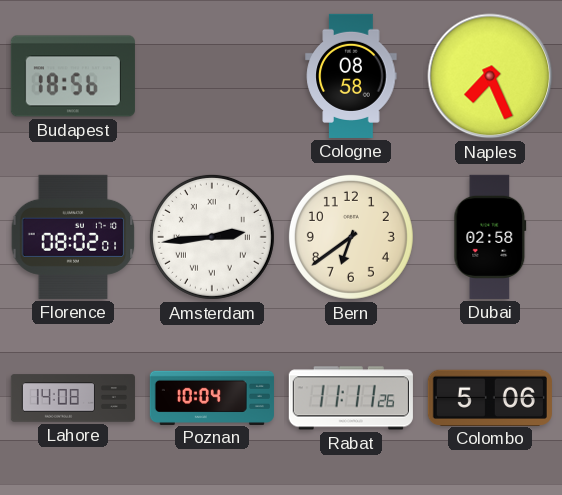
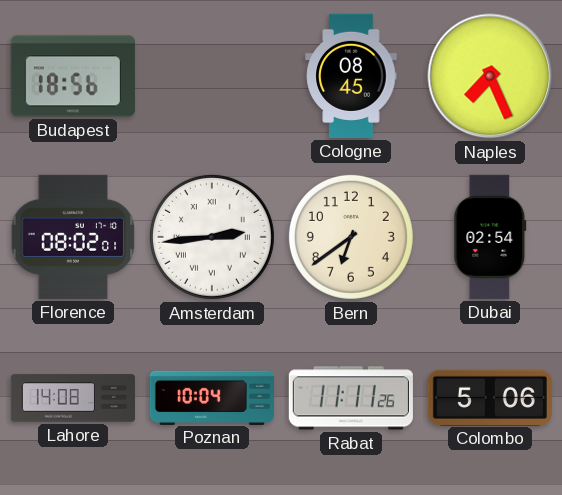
Cologne: 08:58 -> 08:45
Dubai: 02:58 -> 02:54
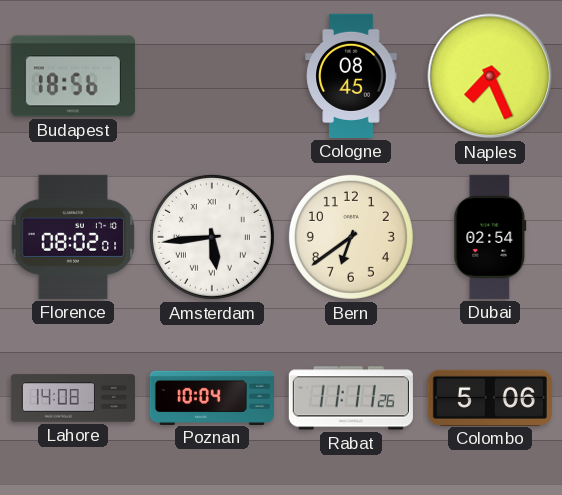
Amsterdam: 2:44 -> 5:44
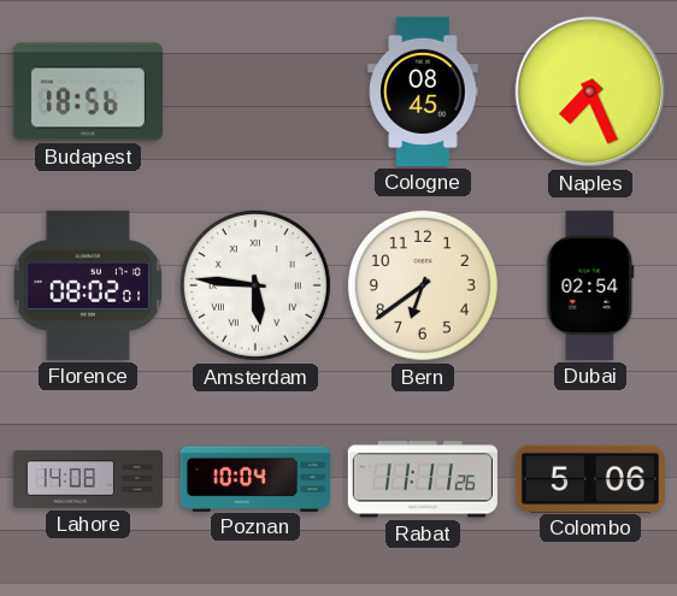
Amsterdam: 5:44 -> 5:46
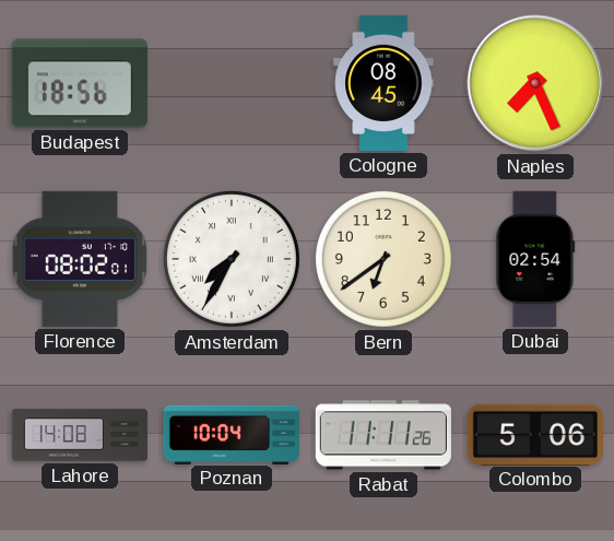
Amsterdam: 5:46 -> 7:35
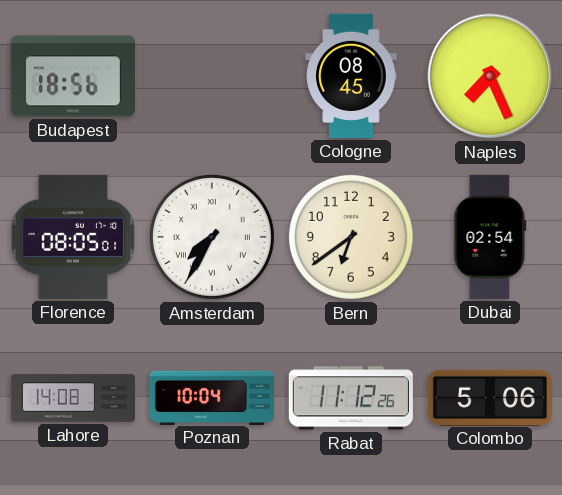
Florence: 08:02 -> 08:05
Rabat: 11:11 -> 11:12
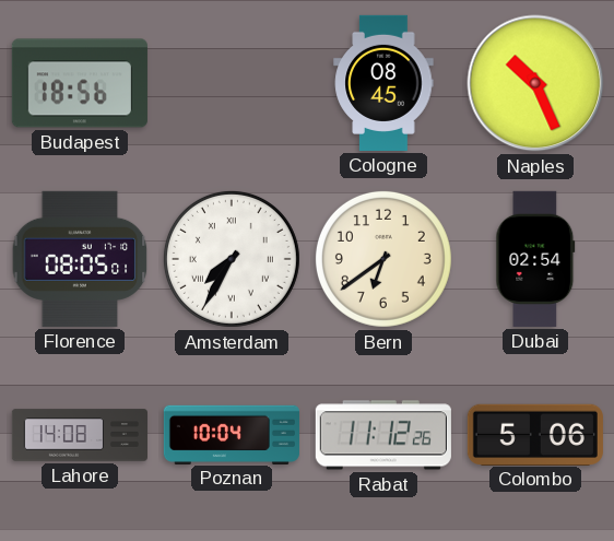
Naples: 7:26 -> 10:26
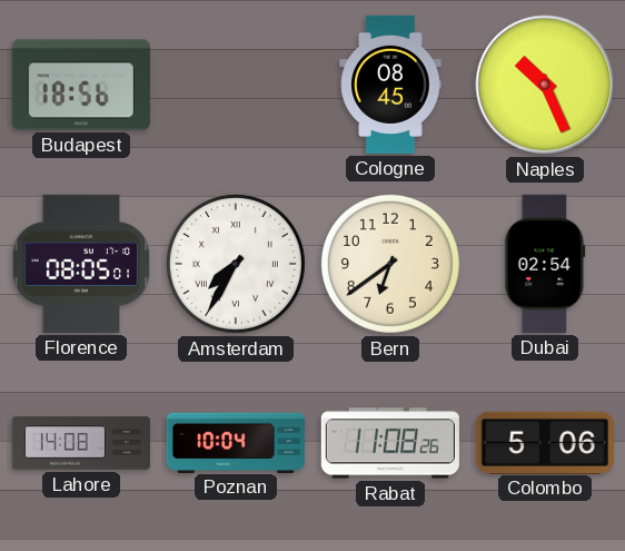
Rabat: 11:12 -> 11:08
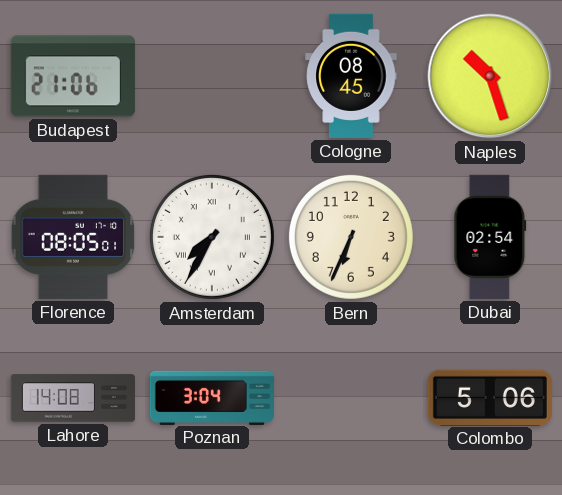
Budapest: 18:56 -> 21:06
Naples: 10:26 -> 10:27
Bern: 6:39 -> 6:34
Poznan: 10:04 -> 3:04
Rabat: 11:08 -> none
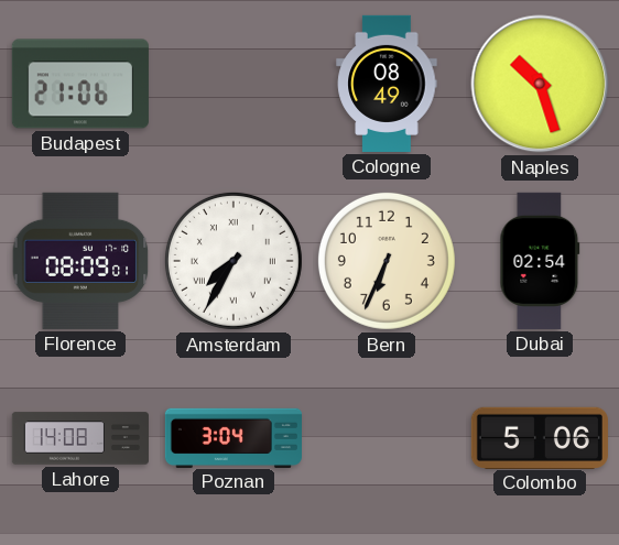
Cologne: 08:45 -> 08:49
Florence: 08:05 -> 08:09
